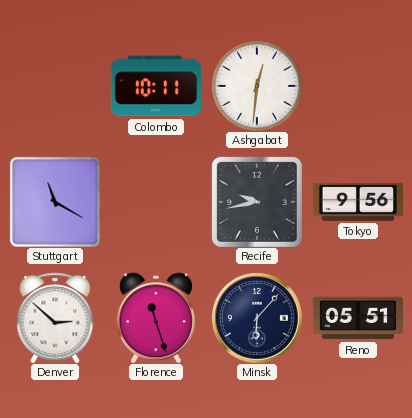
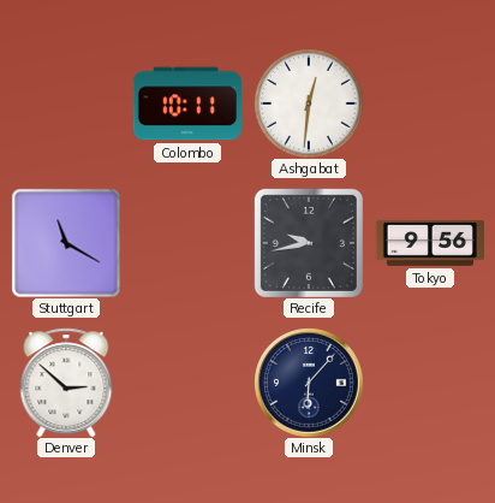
Florence: 11:27 -> none
Reno: 05:51 -> none
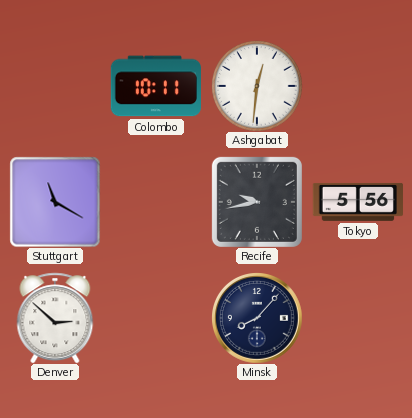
Tokyo: 9:56 -> 5:56
Minsk: 6:07 -> 8:07
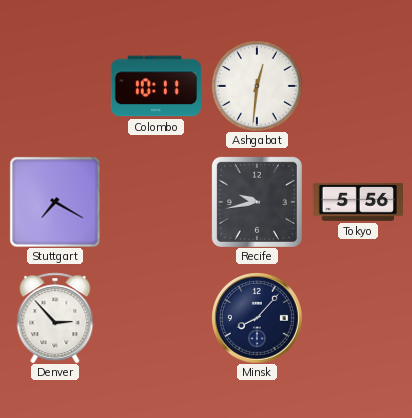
Stuttgart: 11:20 -> 7:20
Denver: 2:52 -> 2:53
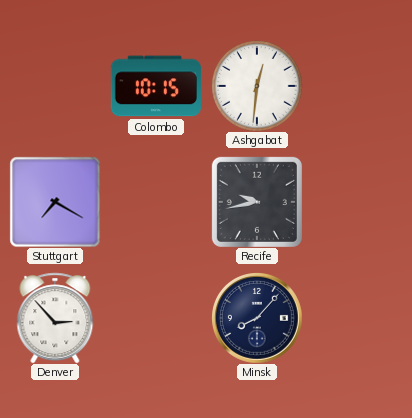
Colombo: 10:11 -> 10:15
Tokyo: 5:56 -> none
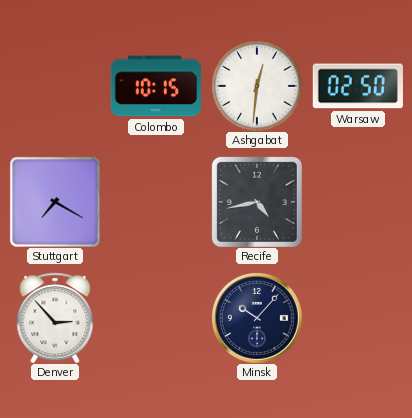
Warsaw: none -> 02:50
Recife: 9:43 -> 4:43
Minsk: 8:07 -> 10:07
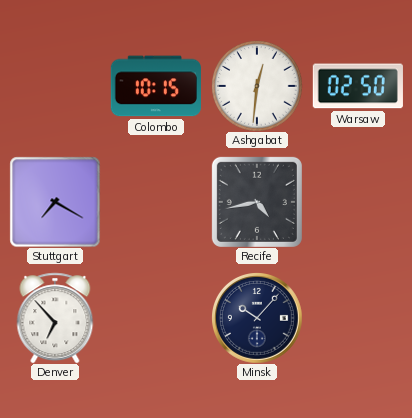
Denver: 2:53 -> 6:53
